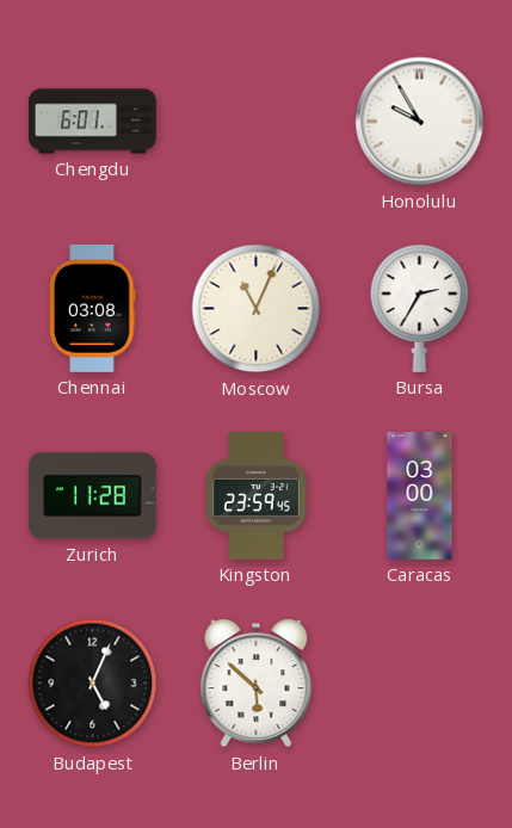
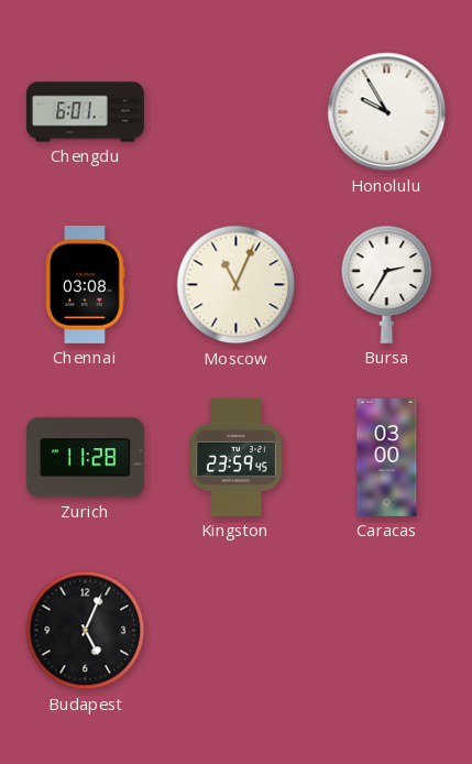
Berlin: 5:52 -> none
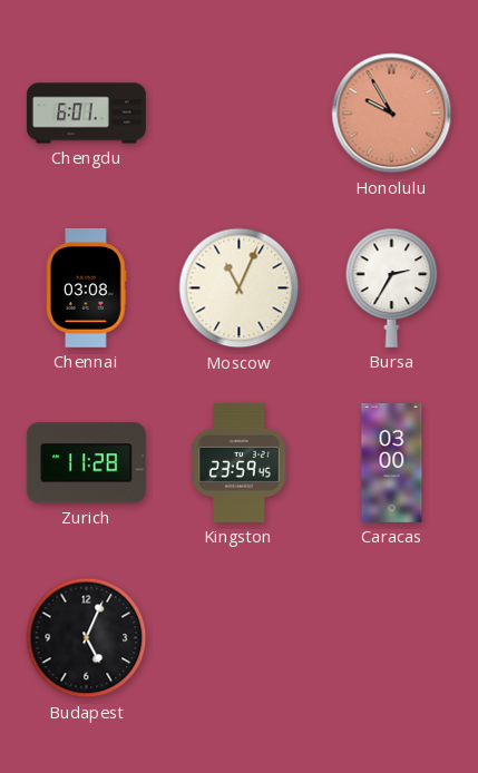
Honolulu dial: white -> salmon
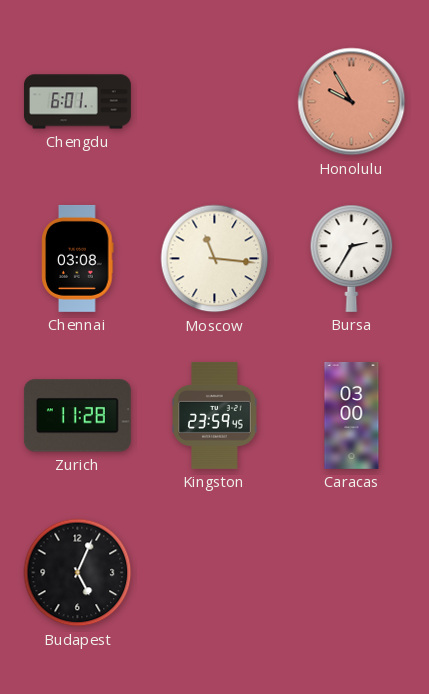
Moscow: 11:04 -> 11:16
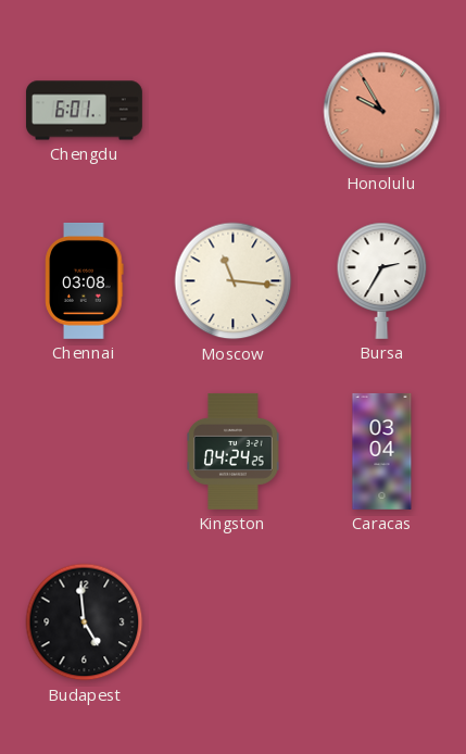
Zurich: 11:28 -> none
Kingston: 23:59 -> 04:24
Caracas: 03:00 -> 03:04
Budapest: 5:04 -> 4:59
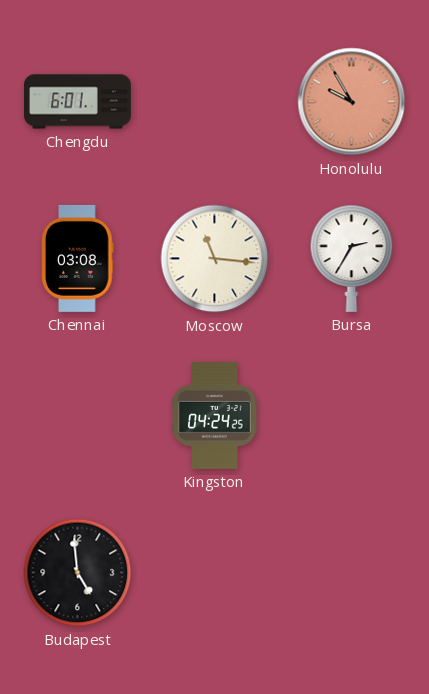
Caracas: 03:04 -> none
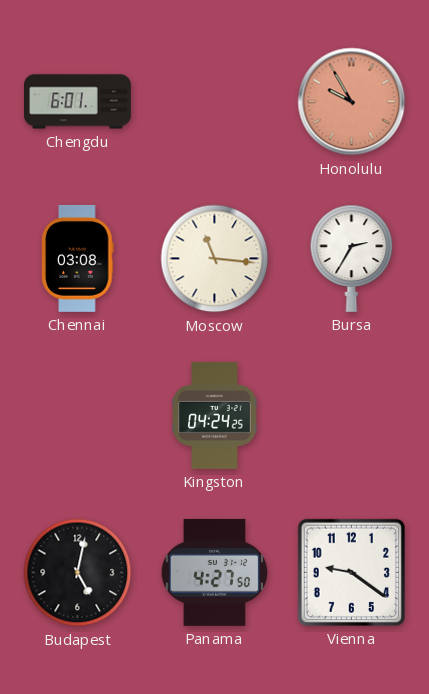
Budapest: 4:59 -> 5:02
Panama: none -> 4:27
Vienna: none -> 9:21
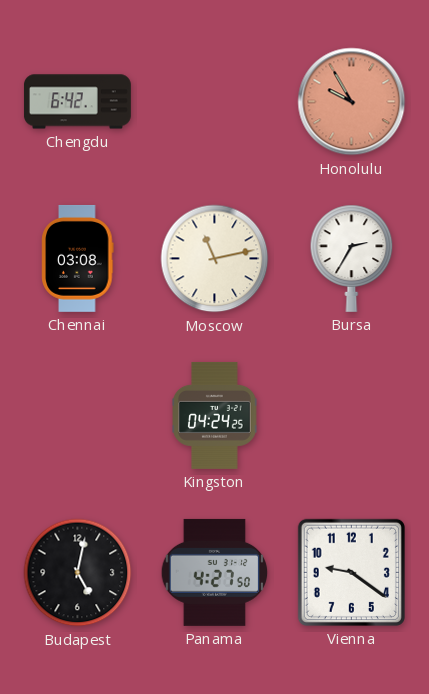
Chengdu: 6:01 -> 6:42
Moscow: 11:16 -> 11:13
